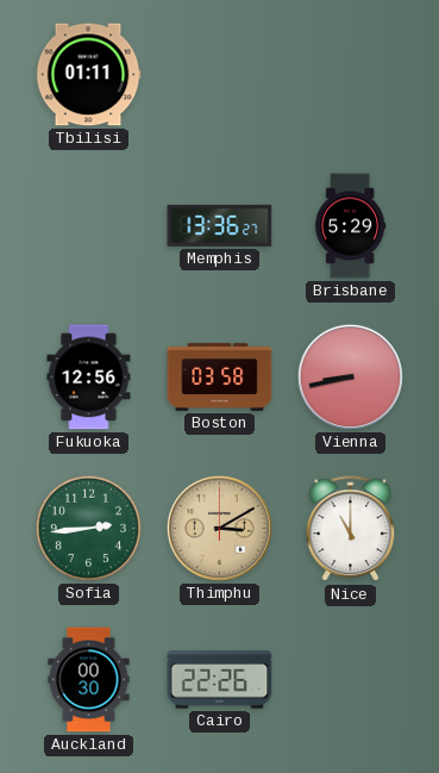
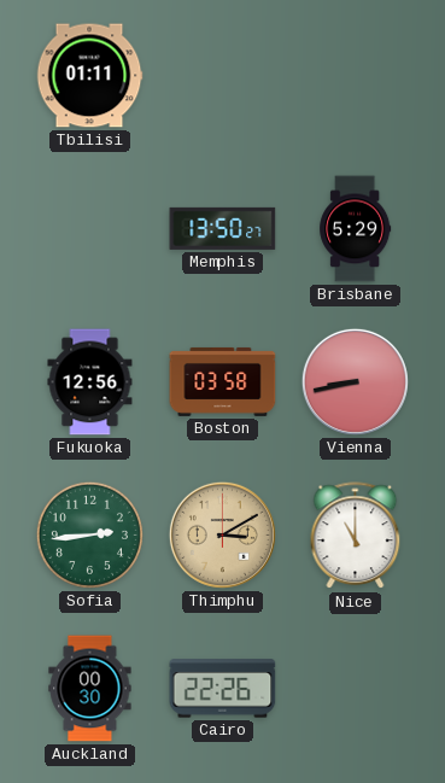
Memphis: 13:36 -> 13:50
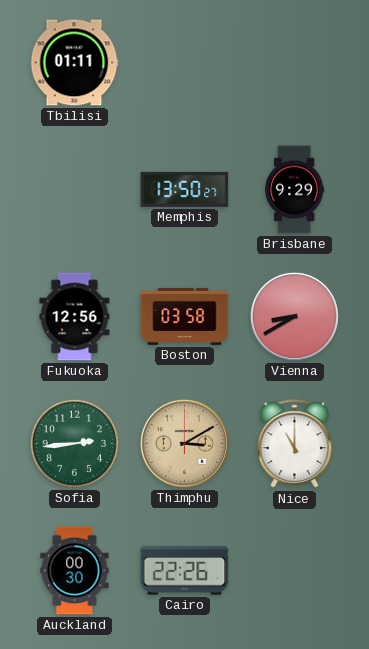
Brisbane: 5:29 -> 9:29
Vienna: 8:43 -> 8:40
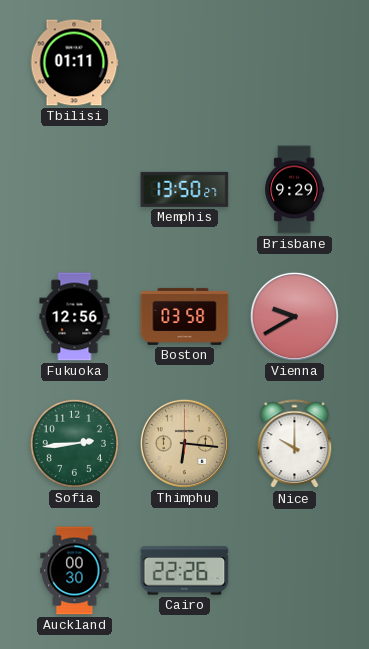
Vienna: 8:40 -> 9:40
Thimphu: 3:10 -> 6:16
Nice: 11:00 -> 10:00
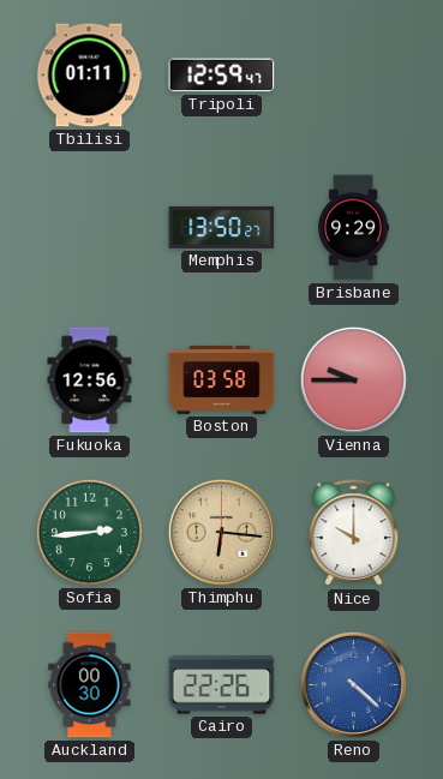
Tripoli: none -> 12:59
Vienna: 9:40 -> 9:45
Reno: none -> 4:22
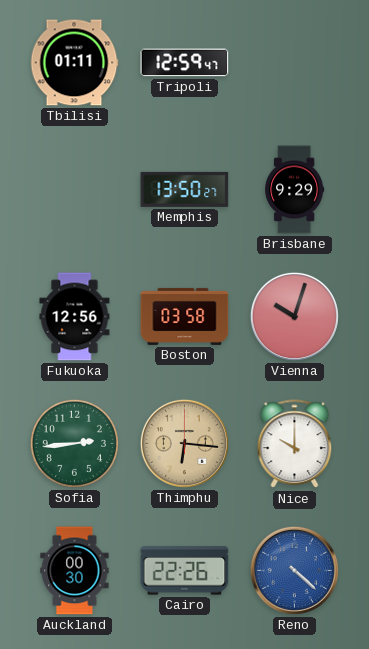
Vienna: 9:45 -> 10:03
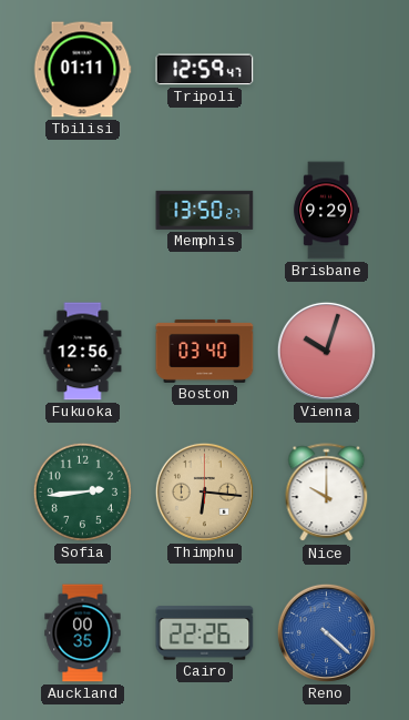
Boston: 03:58 -> 03:40
Auckland: 00:30 -> 00:35
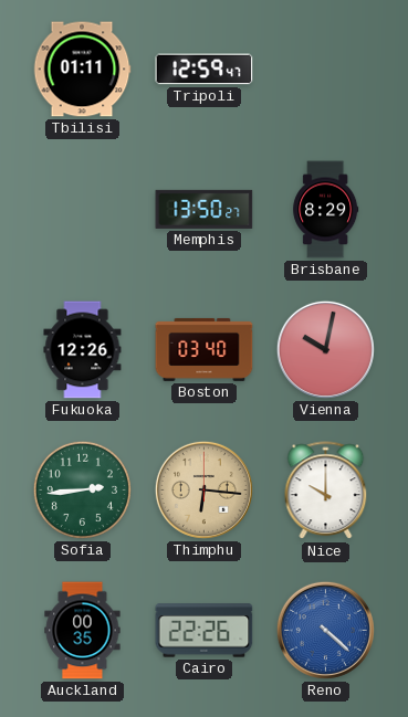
Brisbane: 9:29 -> 8:29
Fukuoka: 12:56 -> 12:26
Vienna: 10:03 -> 10:02
